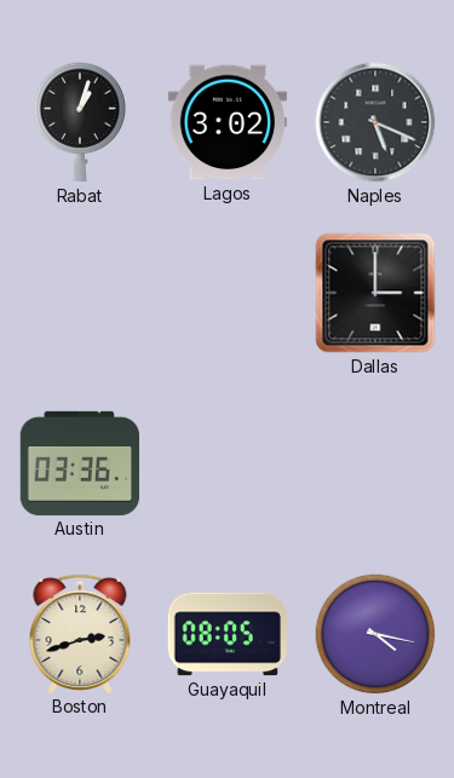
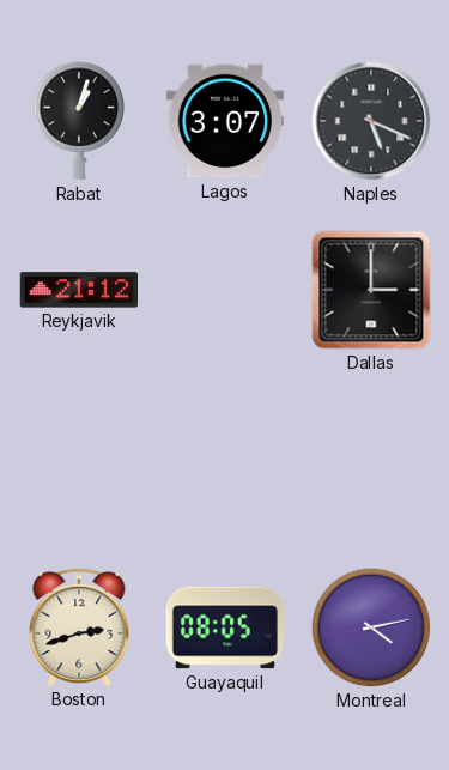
Lagos: 3:02 -> 3:07
Reykjavik: none -> 21:12
Austin: 03:36 -> none
Montreal: 4:17 -> 4:13
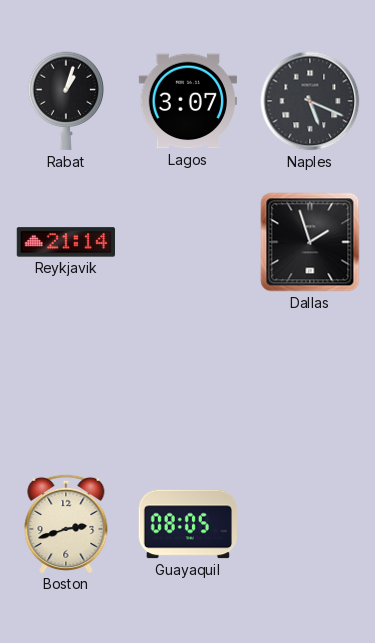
Reykjavik: 21:12 -> 21:14
Dallas: 3:00 -> 1:57
Montreal: 4:13 -> none
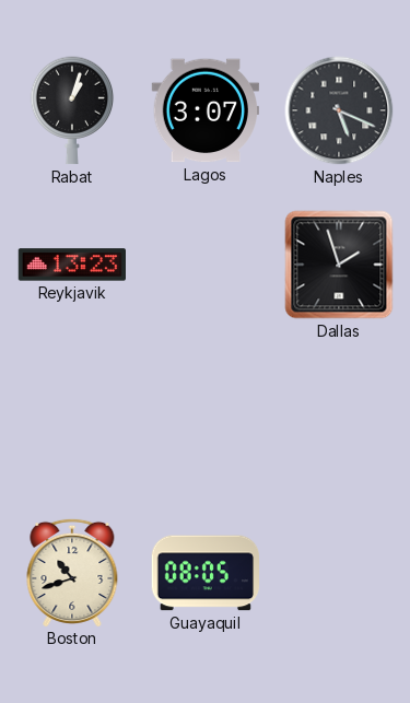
Reykjavik: 21:14 -> 13:23
Boston: 2:42 -> 10:42
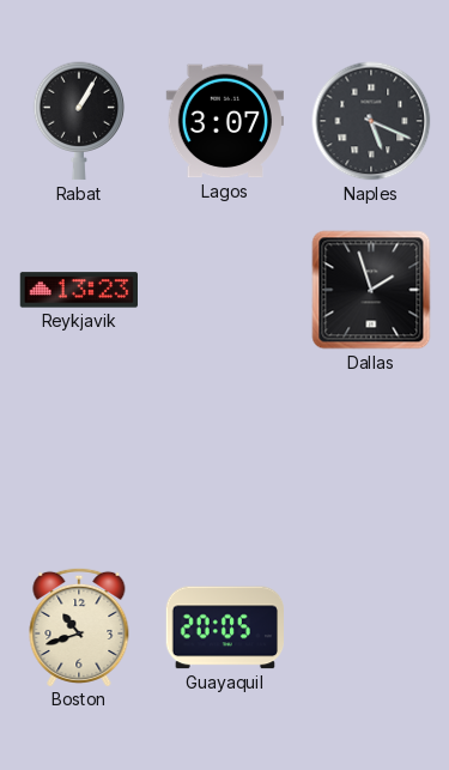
Rabat: 1:03 -> 1:05
Guayaquil: 08:05 -> 20:05
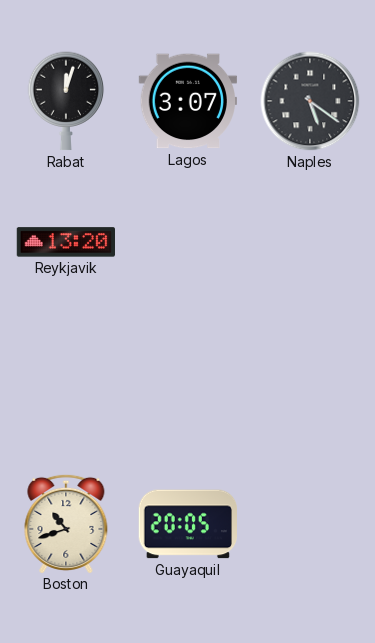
Rabat: 1:05 -> 12:03
Naples: 5:19 -> 5:21
Reykjavik: 13:23 -> 13:20
Dallas: 1:57 -> none
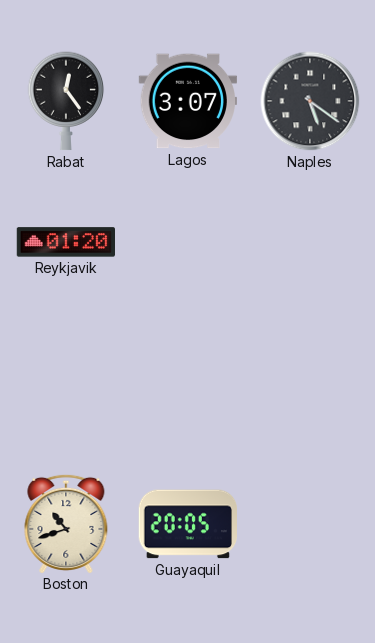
Rabat: 12:03 -> 12:24
Reykjavik: 13:20 -> 01:20
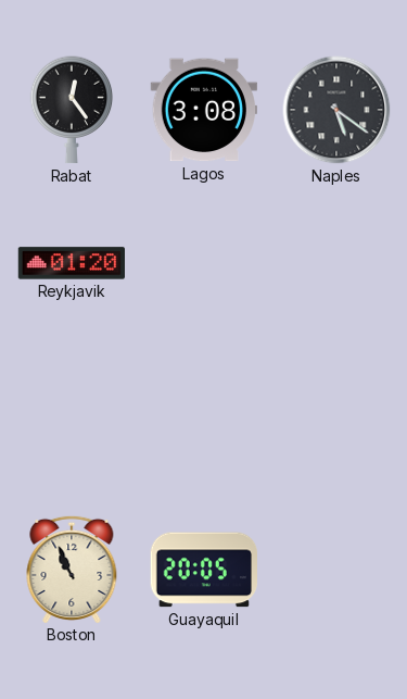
Lagos: 3:07 -> 3:08
Boston: 10:42 -> 10:56
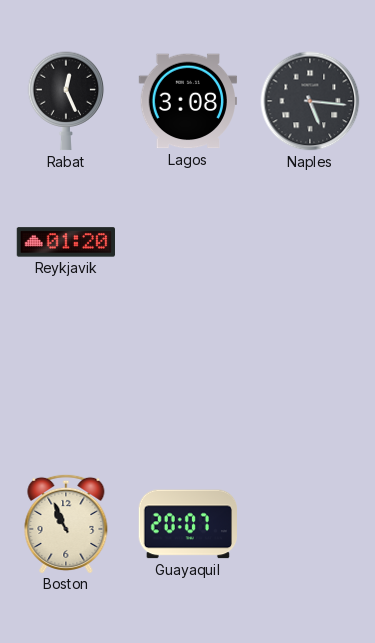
Rabat: 12:24 -> 12:26
Naples: 5:21 -> 5:16
Guayaquil: 20:05 -> 20:07
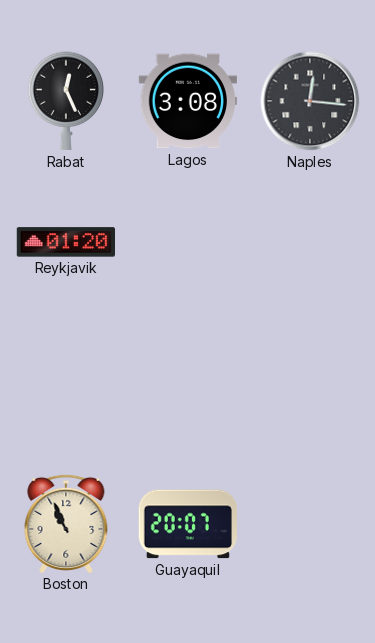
Naples: 5:16 -> 12:16
